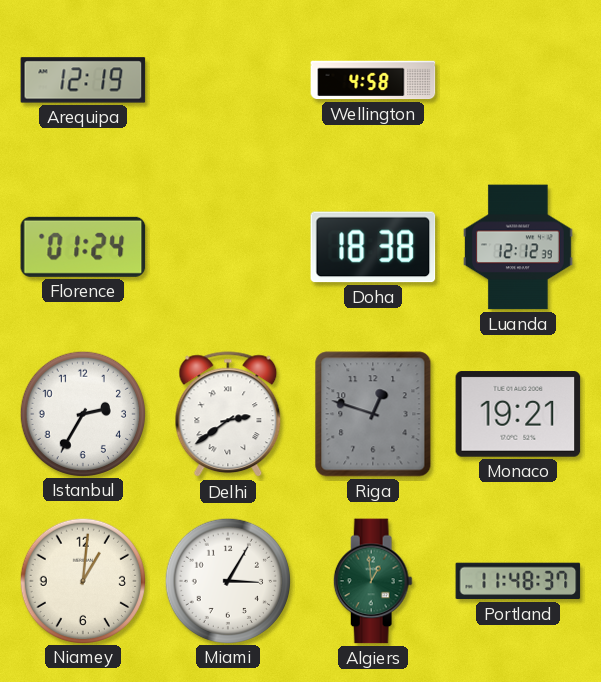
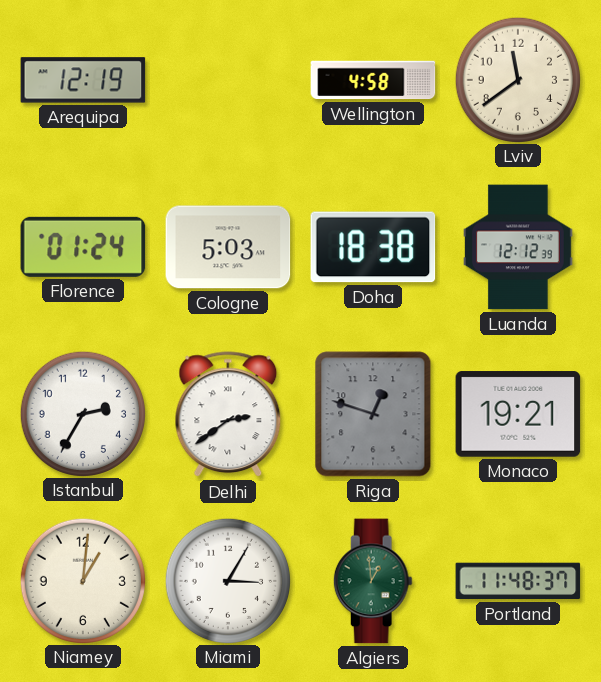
Lviv: none -> 11:39
Cologne: none -> 5:03
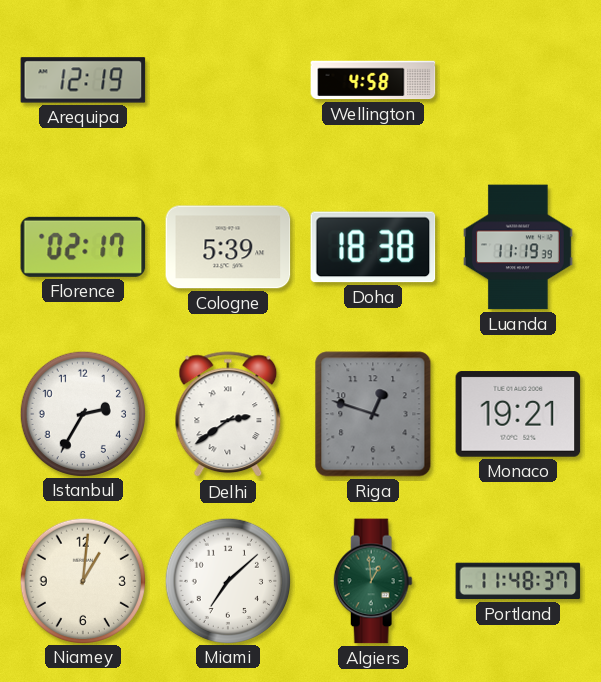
Lviv: 11:39 -> none
Florence: 01:24 -> 02:17
Cologne: 5:03 -> 5:39
Luanda: 12:12 -> 11:19
Miami: 3:05 -> 7:08
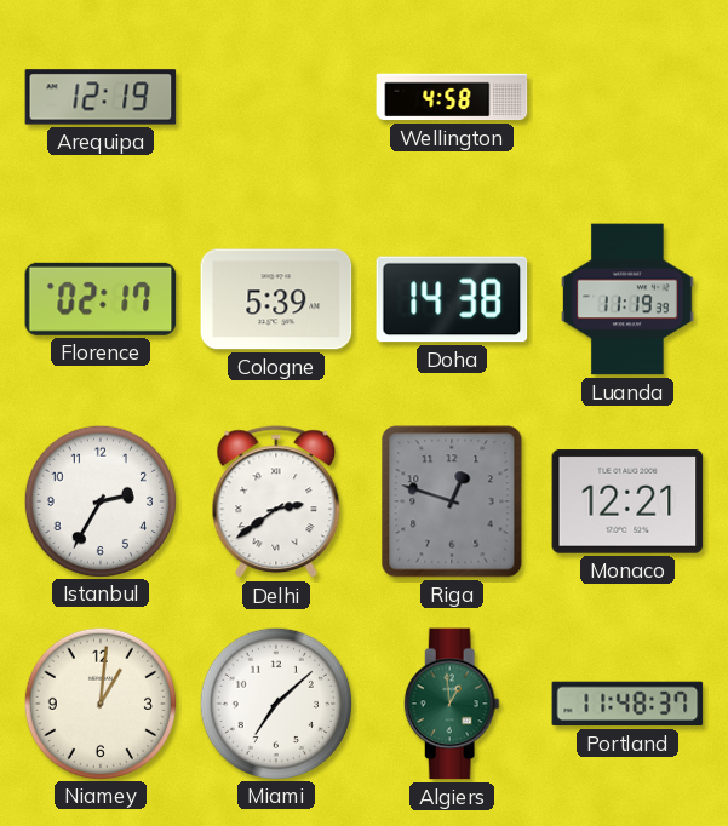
Doha: 18:38 -> 14:38
Monaco: 19:21 -> 12:21
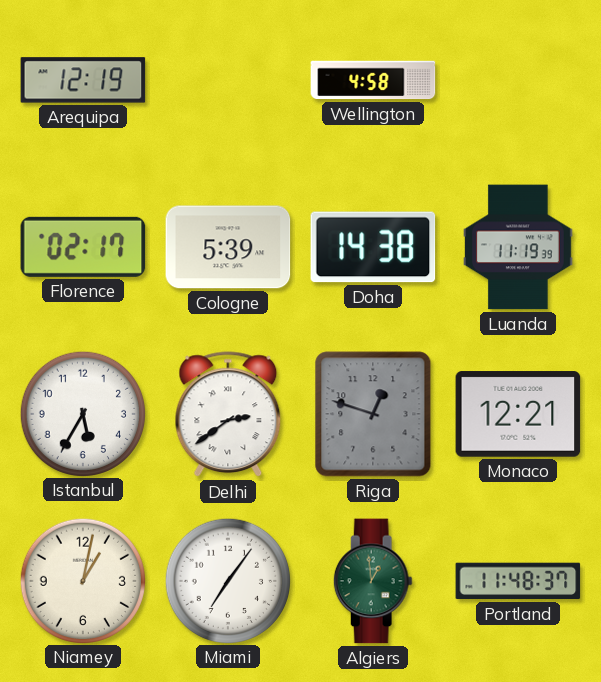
Istanbul: 2:35 -> 5:35
Niamey: 1:01 -> 1:02
Miami: 7:08 -> 7:06
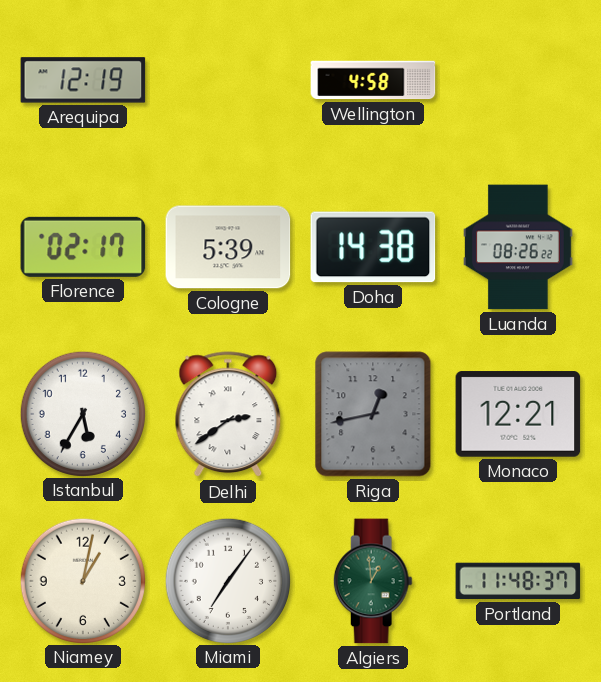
Luanda: 11:19 -> 08:26
Riga: 12:48 -> 12:43
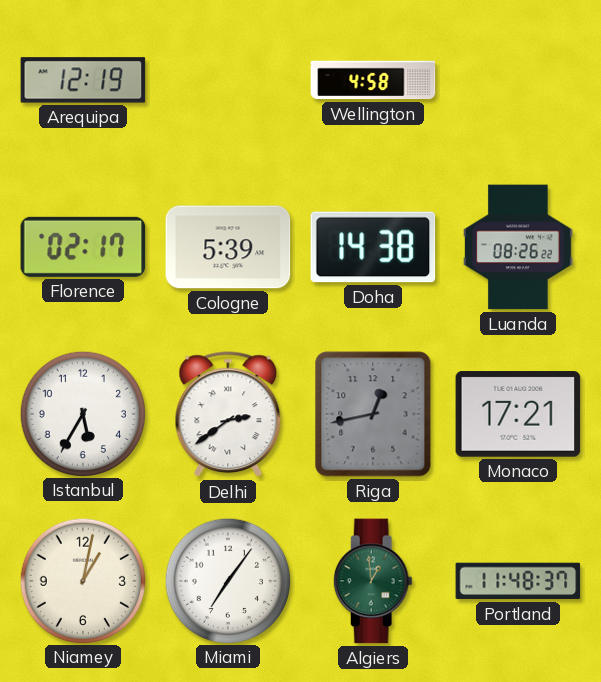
Monaco: 12:21 -> 17:21
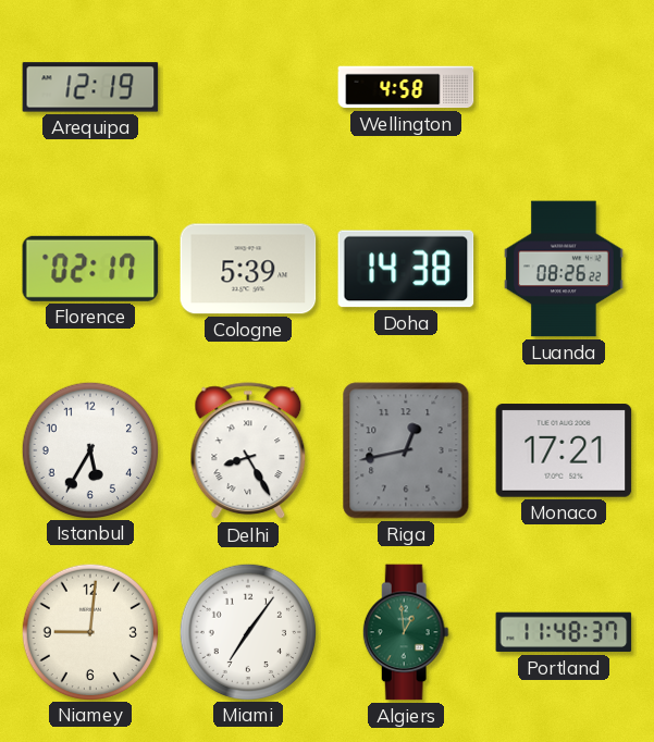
Delhi: 2:39 -> 8:25
Niamey: 1:02 -> 9:01
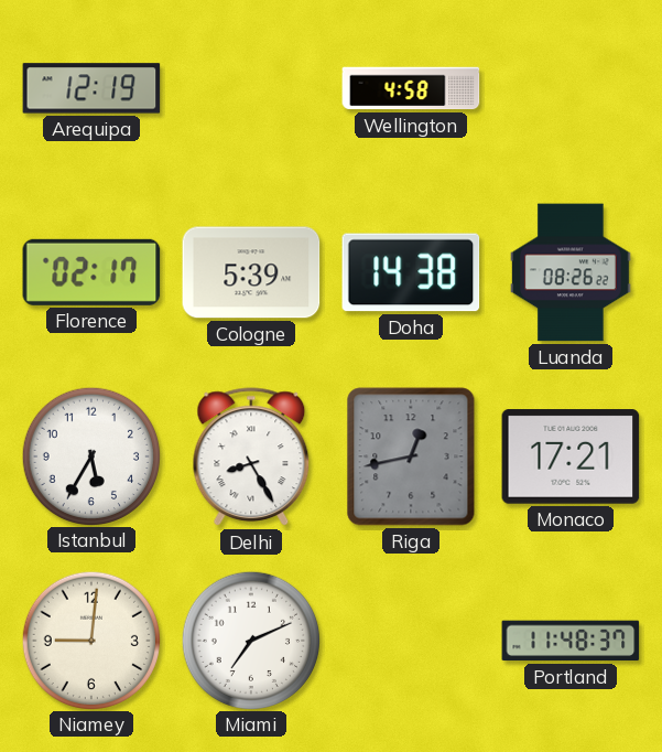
Miami: 7:06 -> 7:11
Algiers: 12:59 -> none
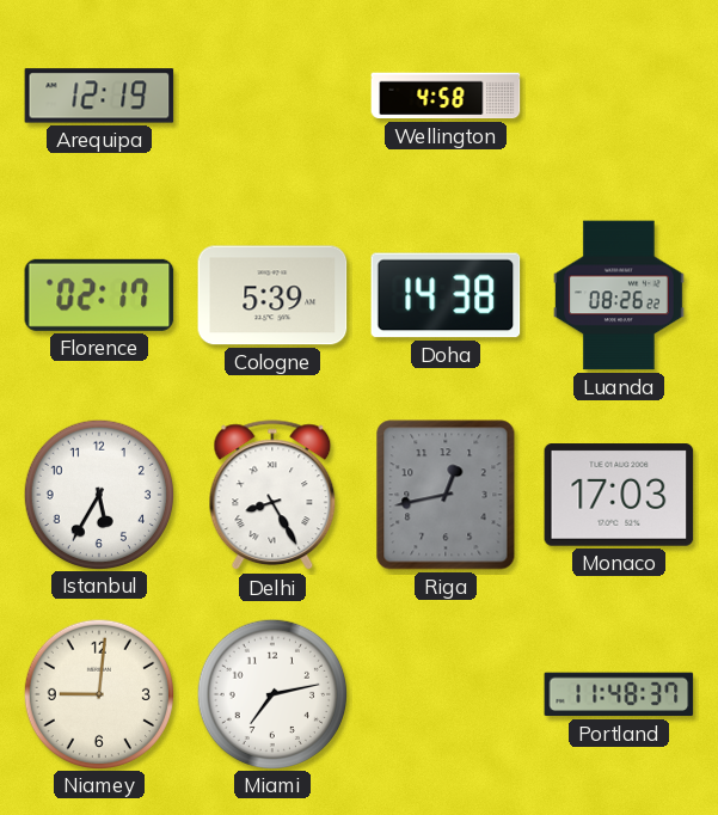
Monaco: 17:21 -> 17:03
Miami: 7:11 -> 7:13
